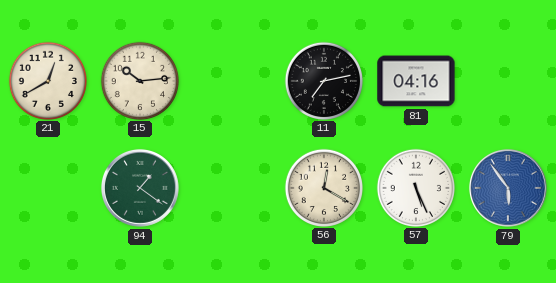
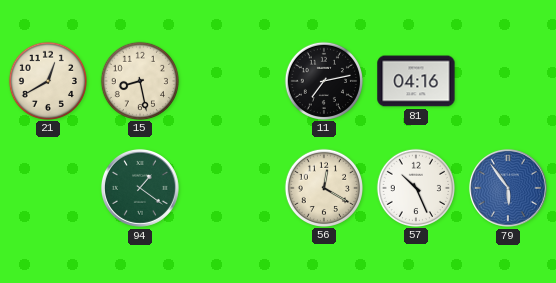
15: 10:14 -> 8:28
57: 5:26 -> 10:26
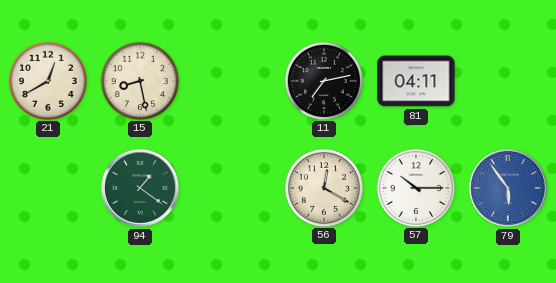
81: 04:16 -> 04:11
57: 10:26 -> 10:15
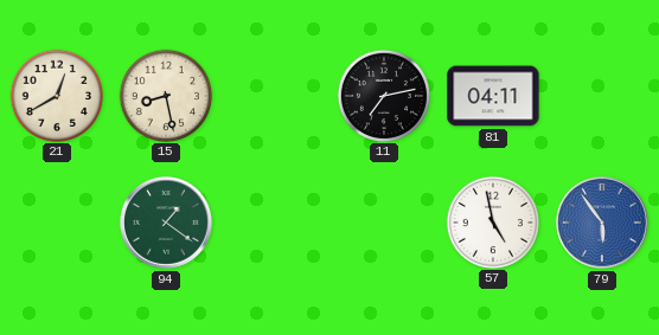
56: 12:20 -> none
57: 10:15 -> 4:58
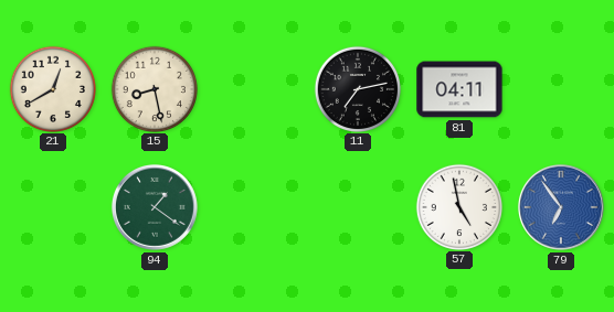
79: 5:54 -> 6:54
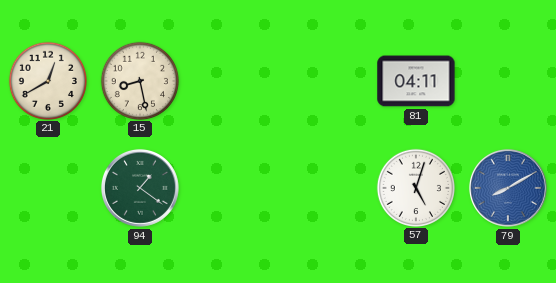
11: 7:13 -> none
57: 4:58 -> 5:03
79: 6:54 -> 8:10
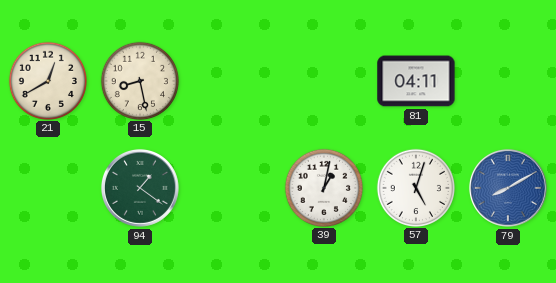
39: none -> 1:02
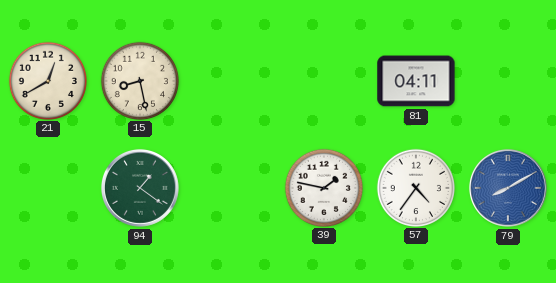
39: 1:02 -> 1:47
57: 5:03 -> 4:36
